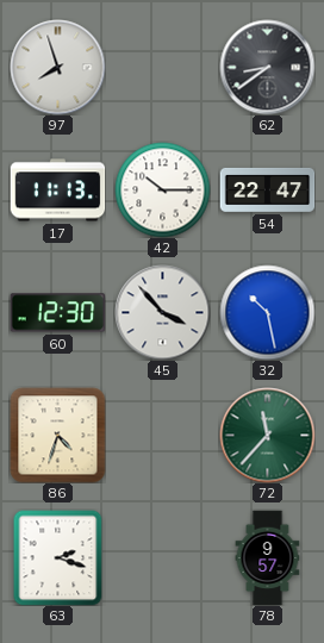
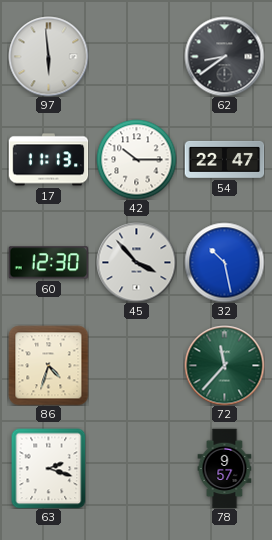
97: 7:57 -> 5:59
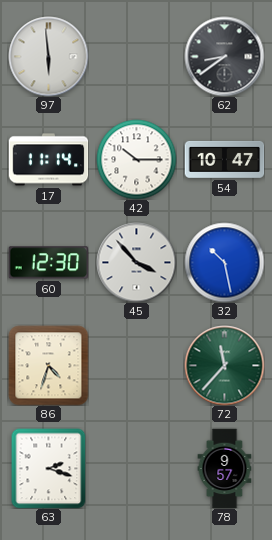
17: 11:13 -> 11:14
54: 22:47 -> 10:47
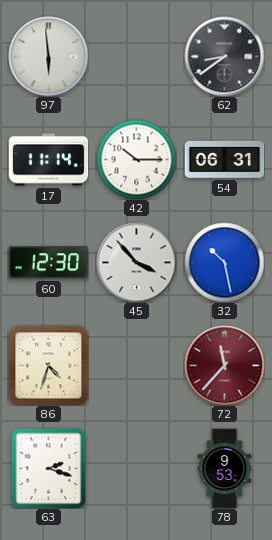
54: 10:47 -> 06:31
72 dial: green -> burgundy
78: 9:57 -> 9:53
